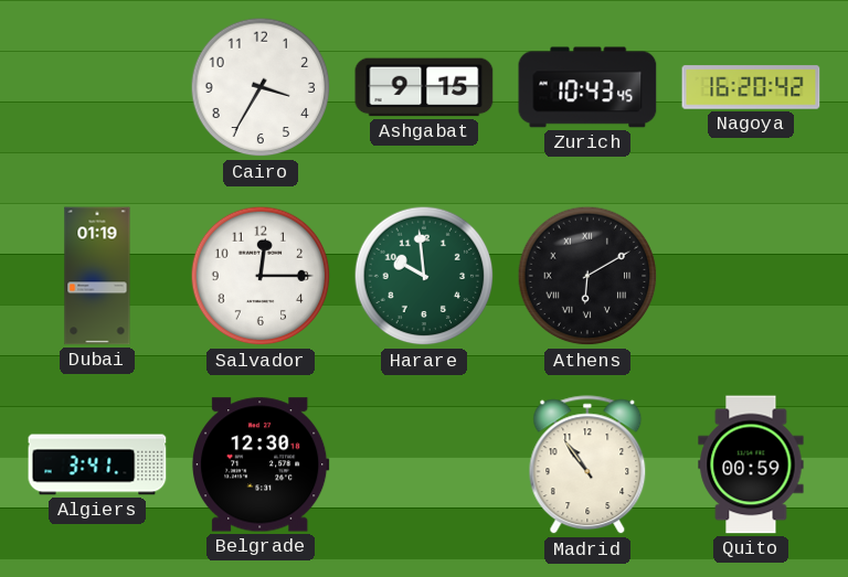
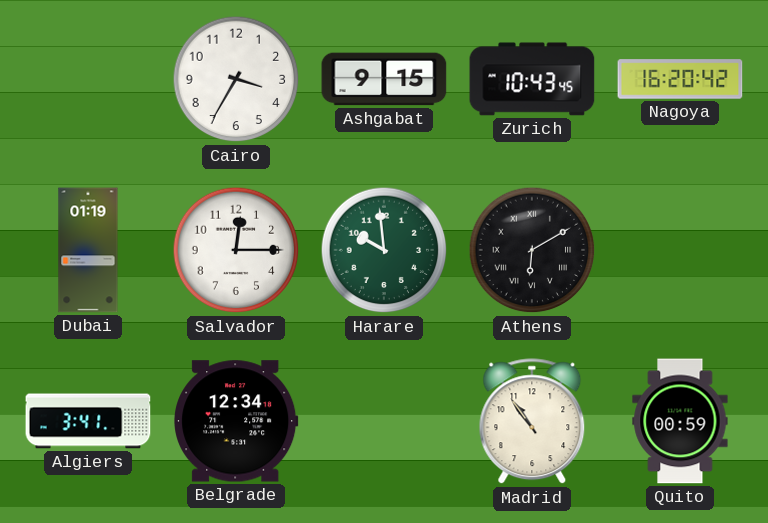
Belgrade: 12:30 -> 12:34
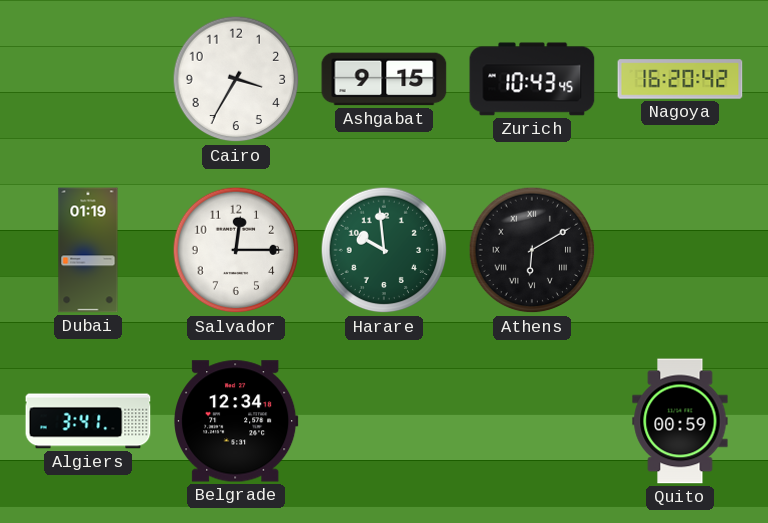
Madrid: 10:54 -> none
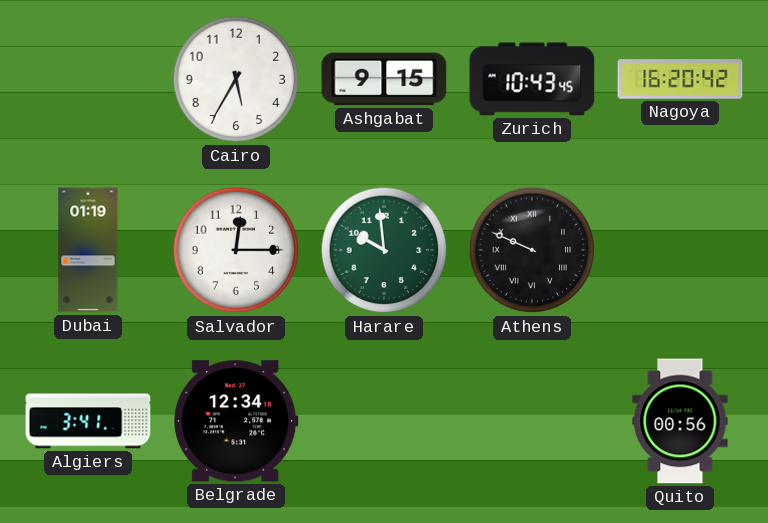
Cairo: 3:35 -> 5:35
Athens: 6:10 -> 9:49
Quito: 00:59 -> 00:56
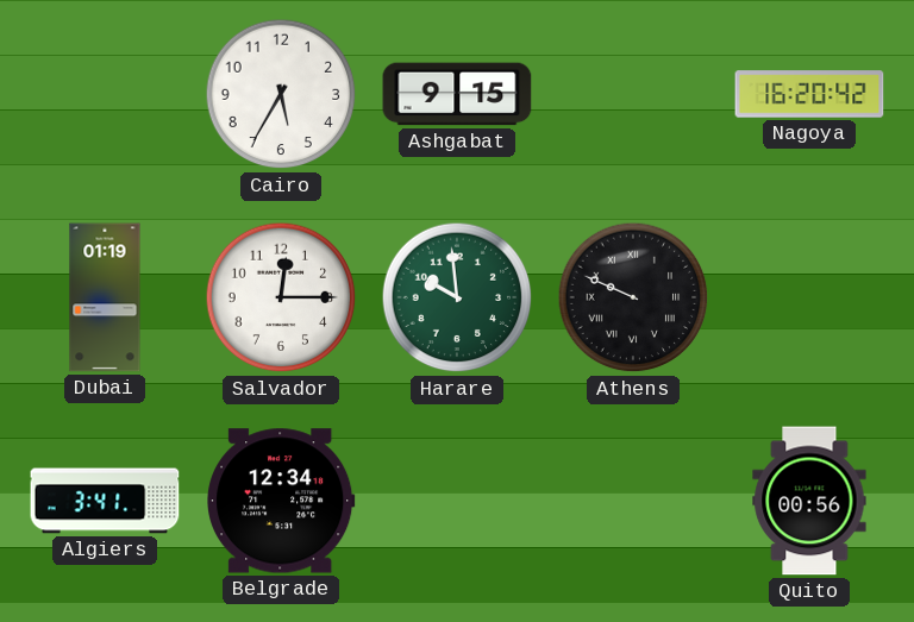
Zurich: 10:43 -> none
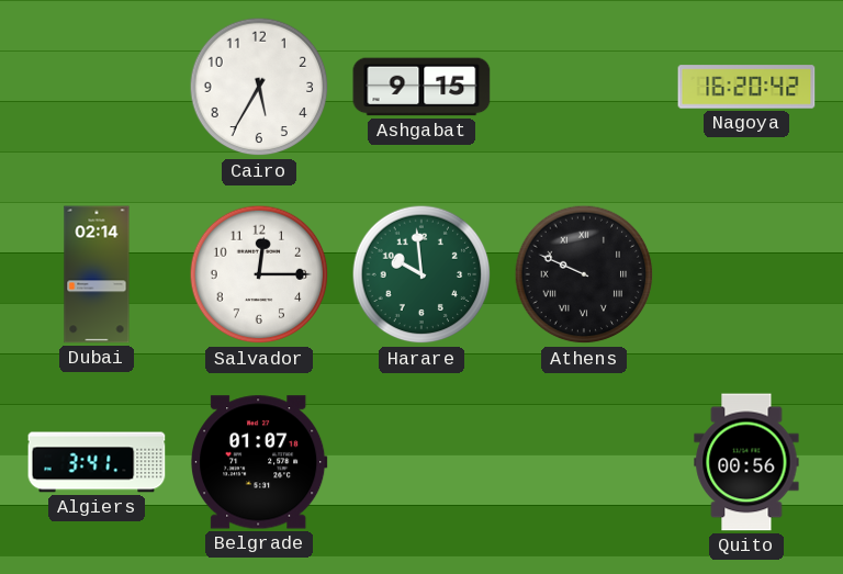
Dubai: 01:19 -> 02:14
Belgrade: 12:34 -> 01:07
